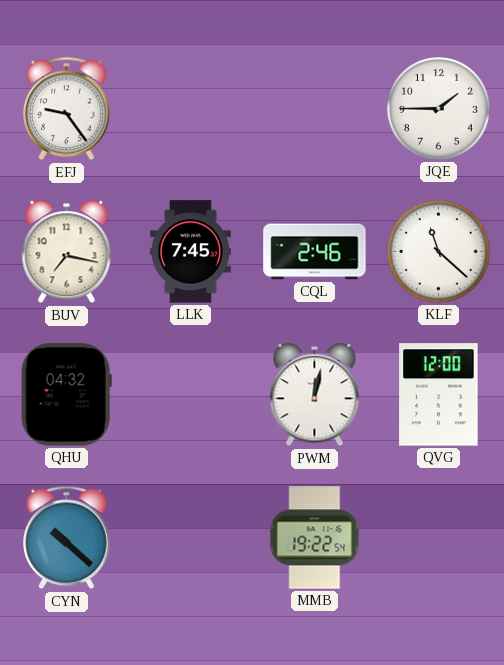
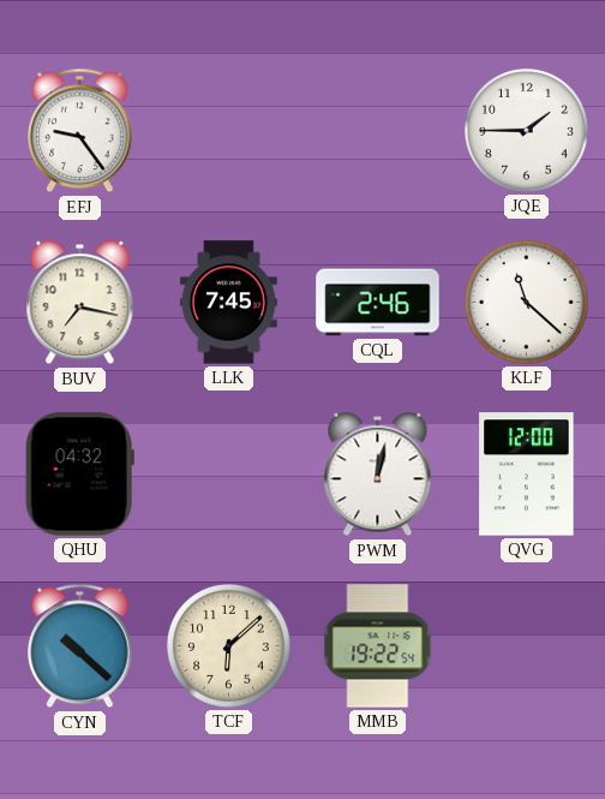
TCF: none -> 6:08
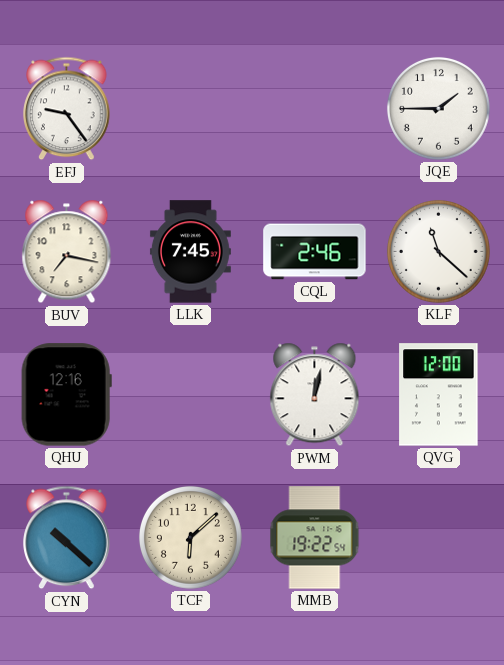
QHU: 04:32 -> 12:16
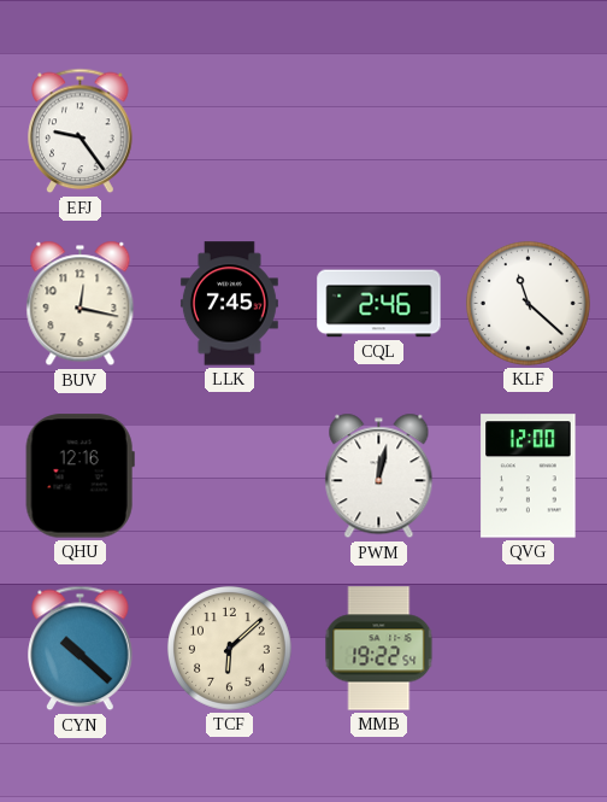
JQE: 1:45 -> none
BUV: 7:17 -> 12:17
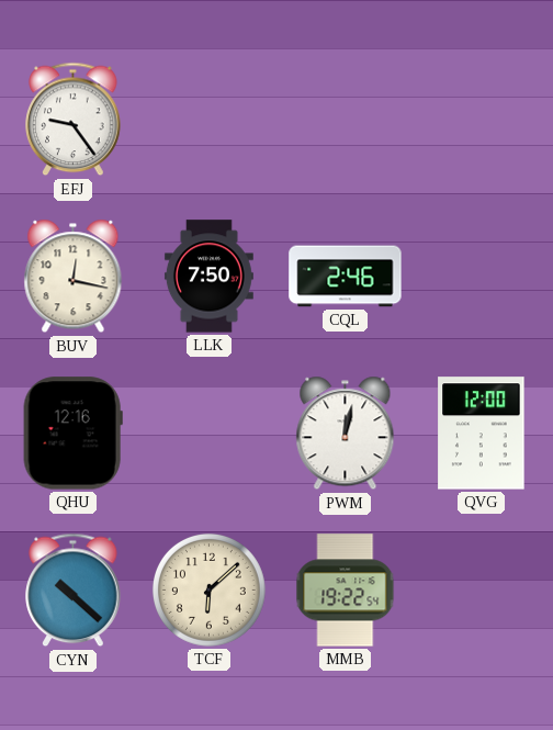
LLK: 7:45 -> 7:50
KLF: 11:22 -> none
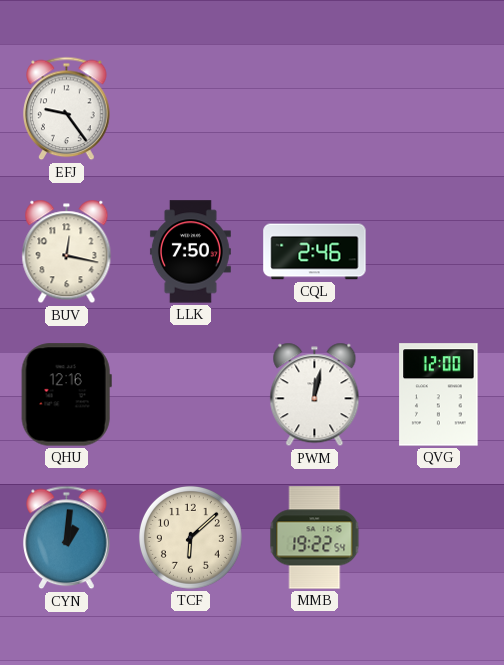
CYN: 10:22 -> 1:01
